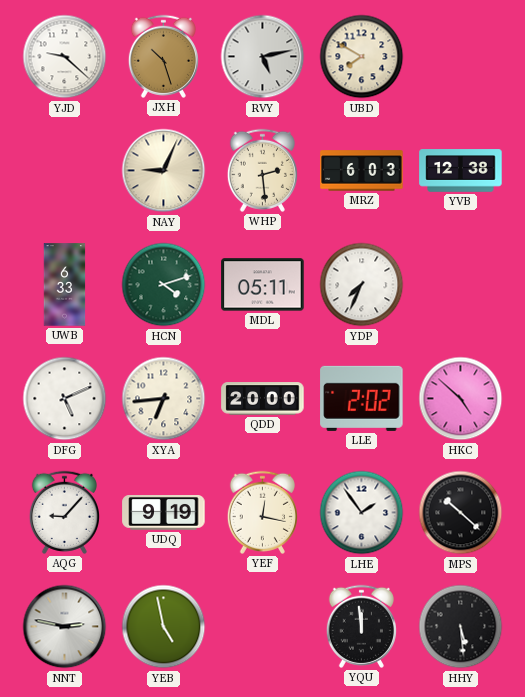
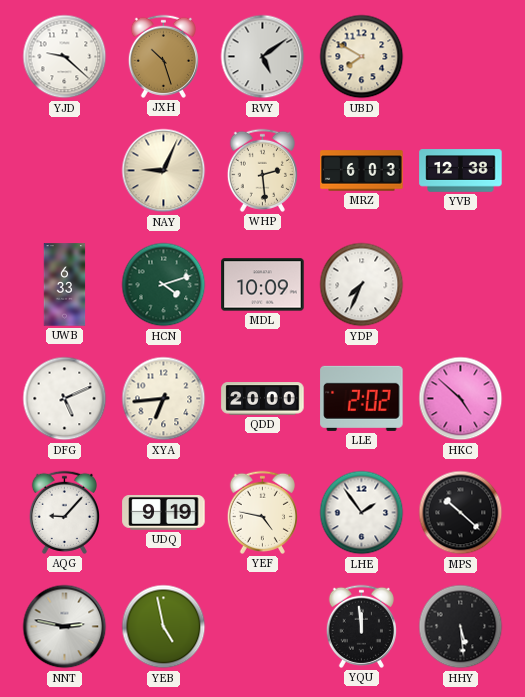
RVY: 5:13 -> 5:09
MDL: 05:11 -> 10:09
YEF: 12:17 -> 4:47
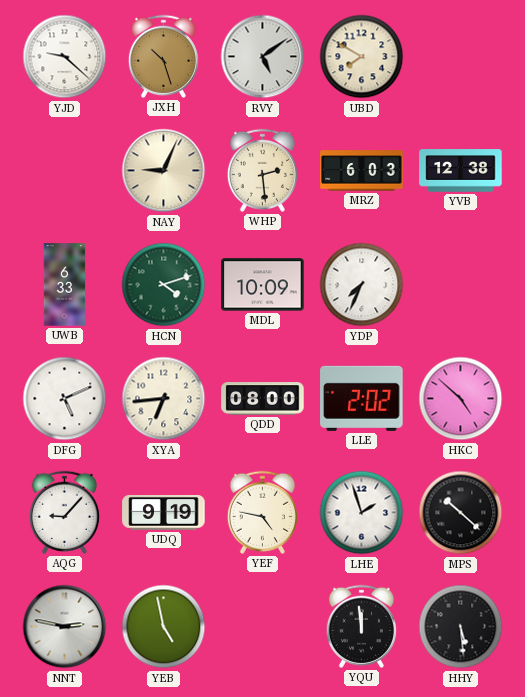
QDD: 20:00 -> 08:00
LHE: 1:54 -> 1:57
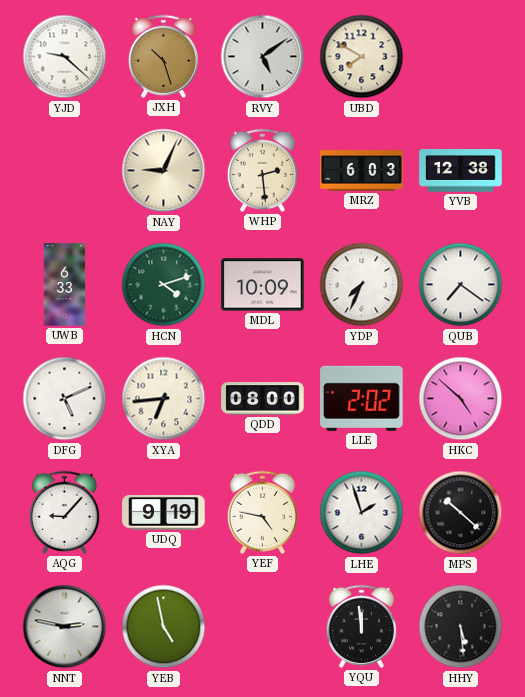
QUB: none -> 7:21
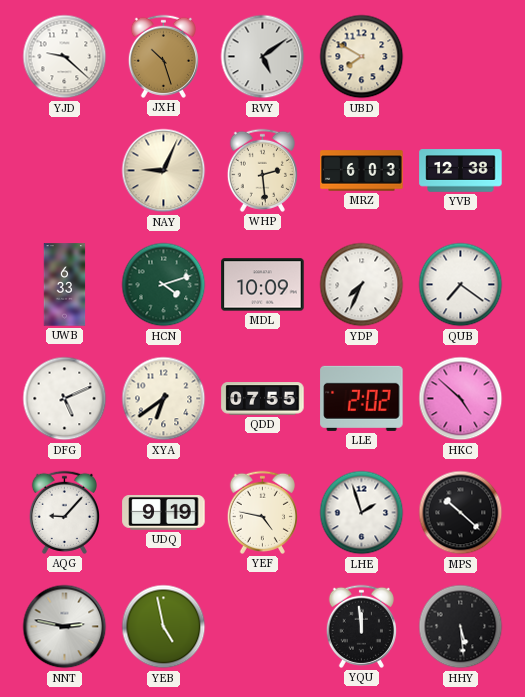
XYA: 6:44 -> 6:39
QDD: 08:00 -> 07:55
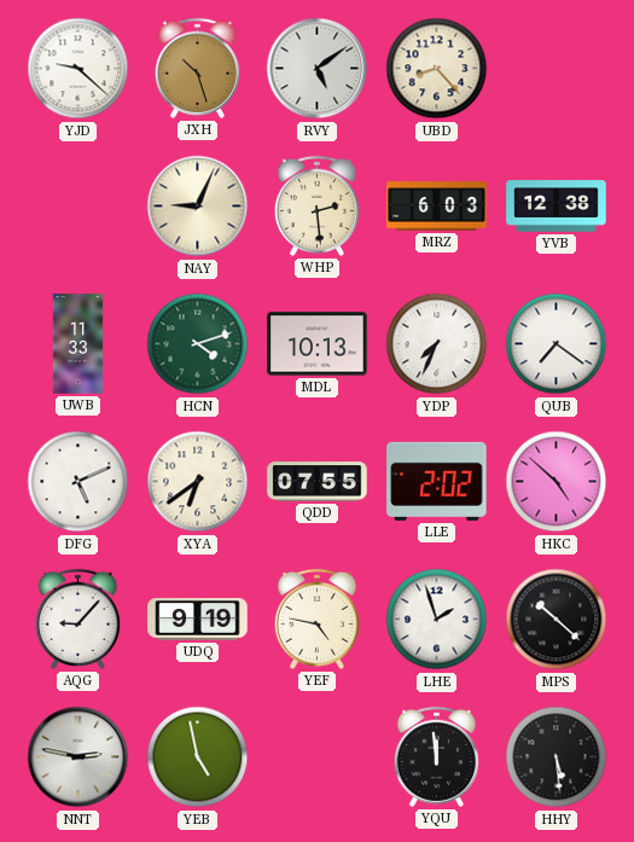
UBD: 7:50 -> 8:23
UWB: 6:33 -> 11:33
MDL: 10:09 -> 10:13
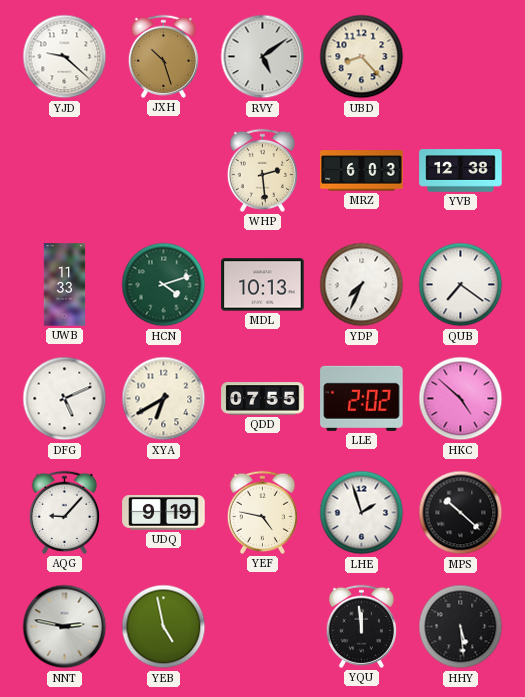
NAY: 9:04 -> none
XYA: 6:39 -> 6:40
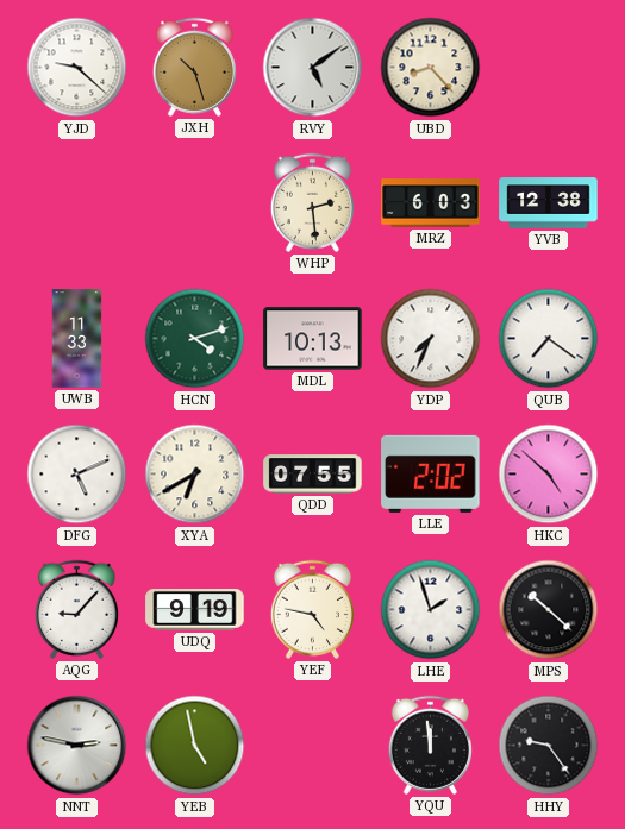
HHY: 5:29 -> 9:24
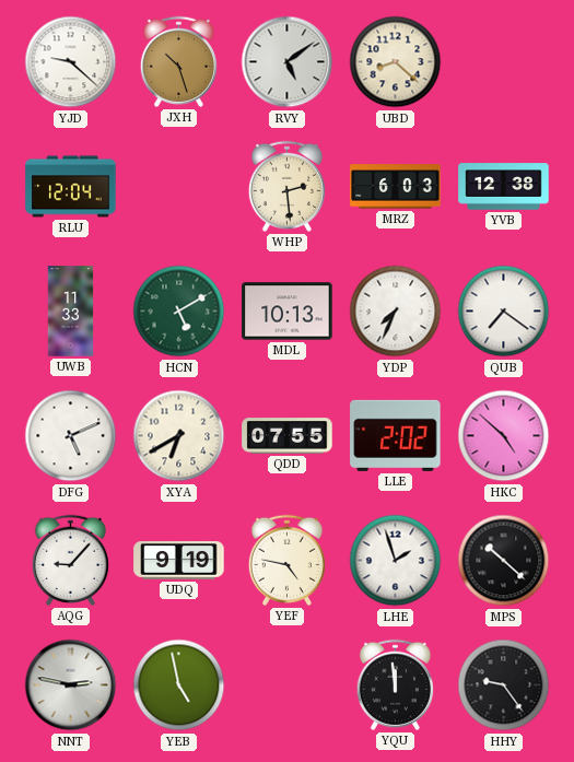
UBD: 8:23 -> 8:22
RLU: none -> 12:04
HCN: 4:12 -> 5:10
